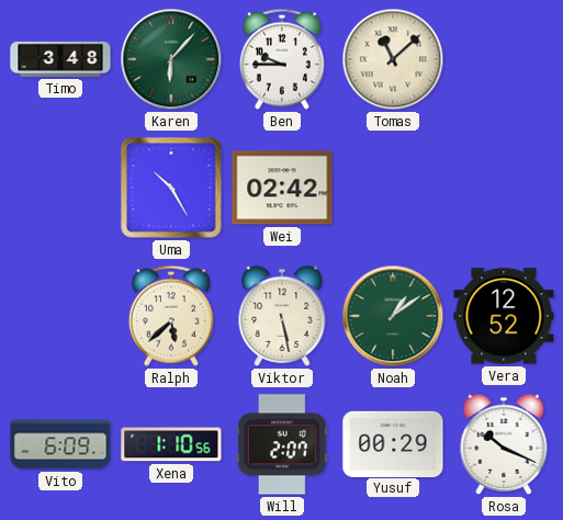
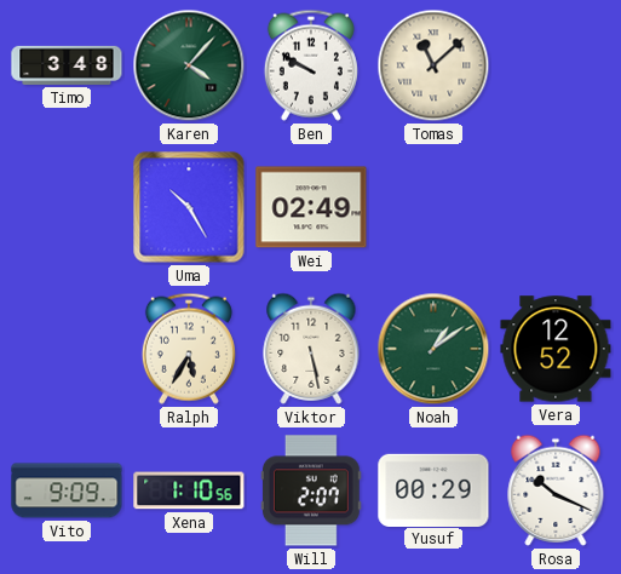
Karen: 6:07 -> 4:07
Ben: 9:45 -> 9:50
Wei: 02:42 -> 02:49
Ralph: 5:38 -> 5:35
Vito: 6:09 -> 9:09
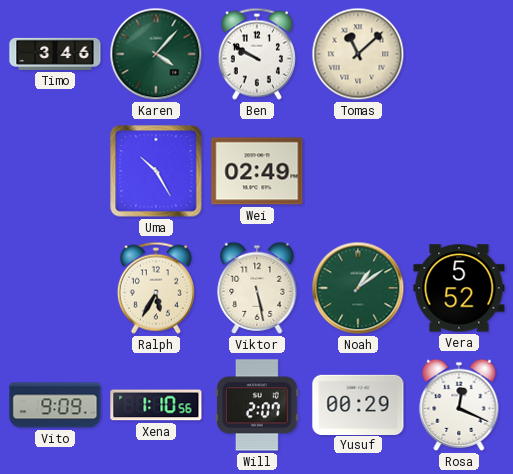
Timo: 3:48 -> 3:46
Vera: 12:52 -> 5:52
Rosa: 10:19 -> 12:19
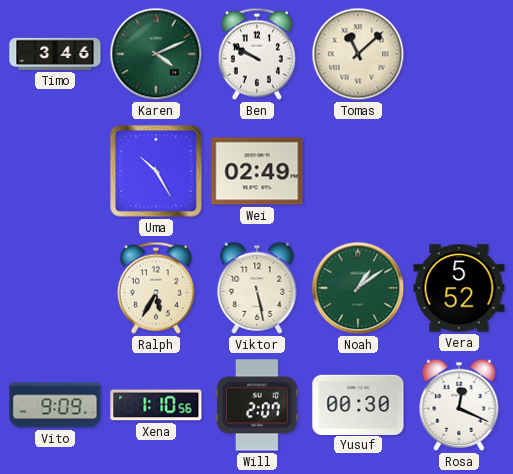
Karen: 4:07 -> 4:11
Yusuf: 00:29 -> 00:30
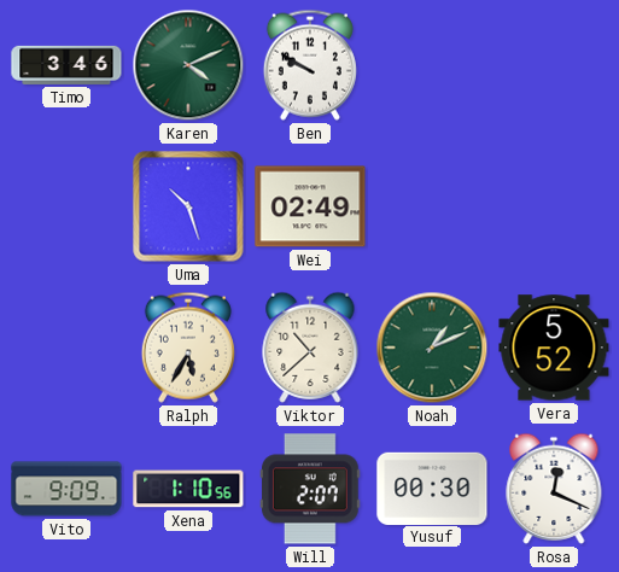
Tomas: 11:08 -> none
Uma: 10:25 -> 10:27
Viktor: 5:28 -> 10:38
Noah: 1:09 -> 1:11
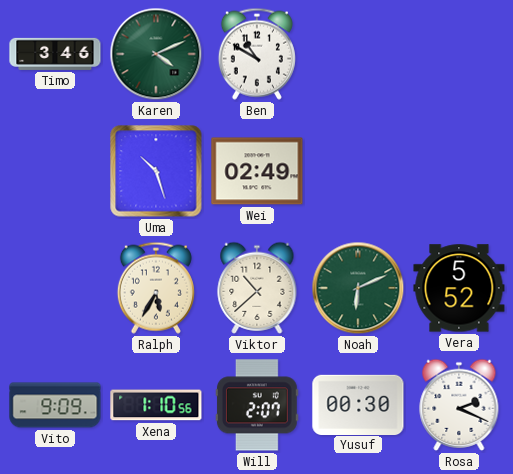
Ben: 9:50 -> 10:50
Noah: 1:11 -> 6:11
Rosa: 12:19 -> 2:19
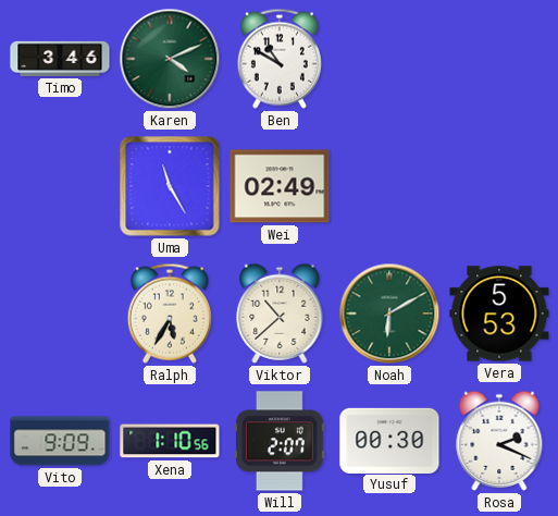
Uma: 10:27 -> 11:25
Noah: 6:11 -> 6:10
Vera: 5:52 -> 5:53
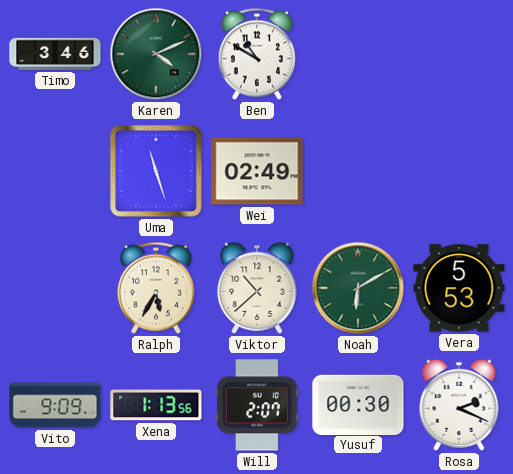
Uma: 11:25 -> 11:27
Xena: 1:10 -> 1:13
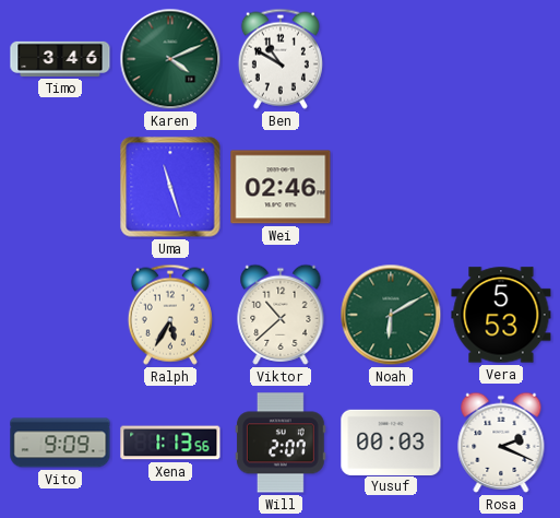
Wei: 02:49 -> 02:46
Yusuf: 00:30 -> 00:03
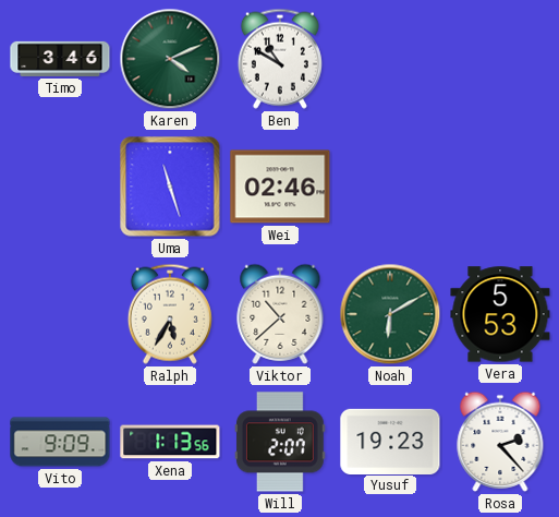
Yusuf: 00:03 -> 19:23
Rosa: 2:19 -> 2:23
